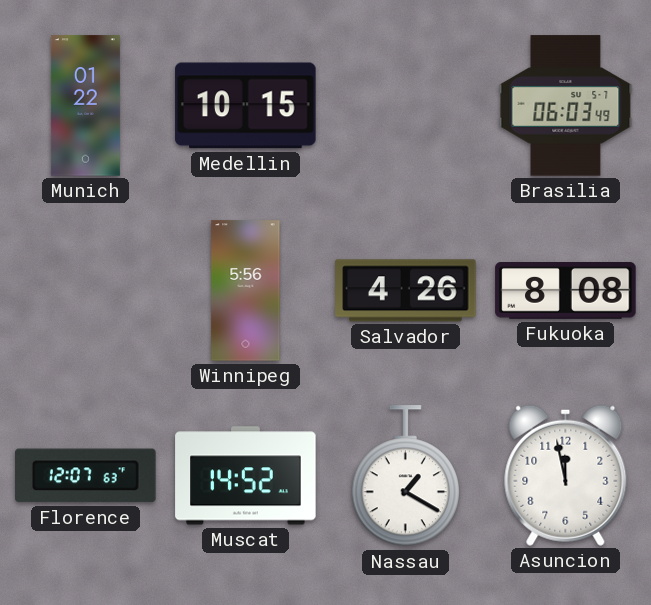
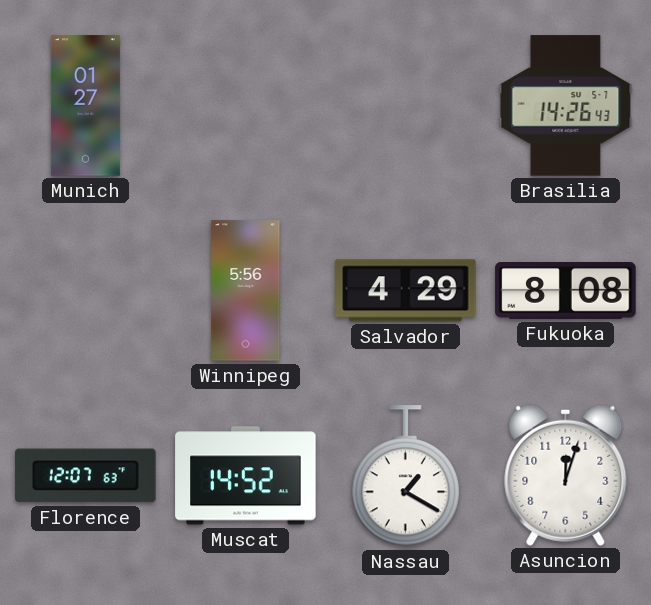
Munich: 01:22 -> 01:27
Medellin: 10:15 -> none
Brasilia: 06:03 -> 14:26
Salvador: 4:26 -> 4:29
Asuncion: 11:58 -> 12:03
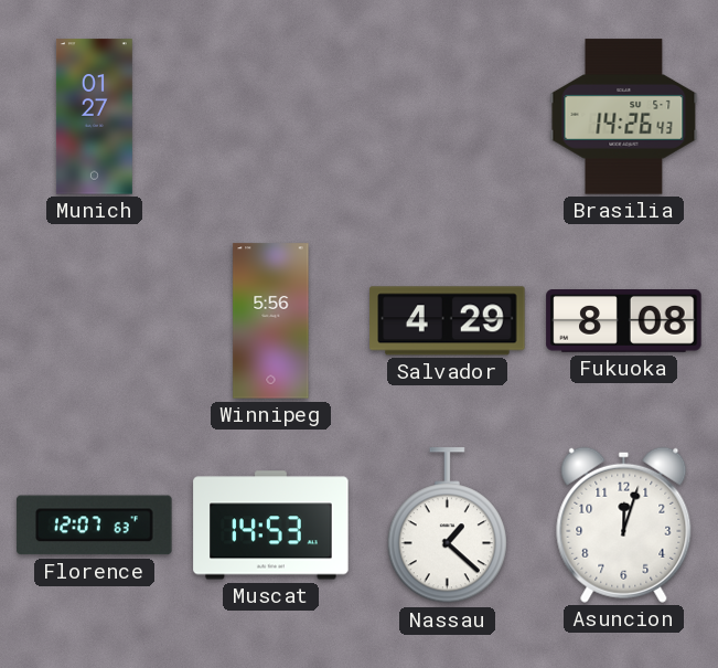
Muscat: 14:52 -> 14:53
Nassau: 1:20 -> 1:22
